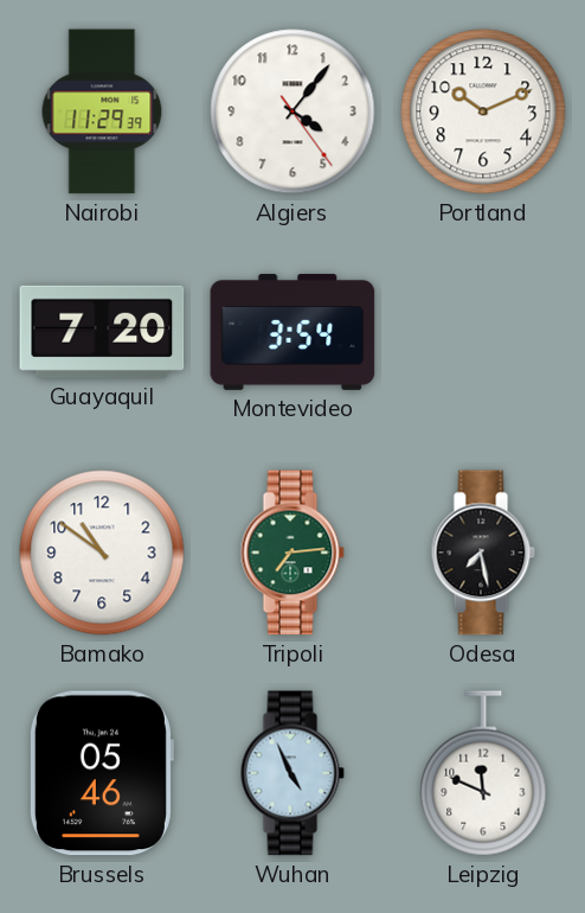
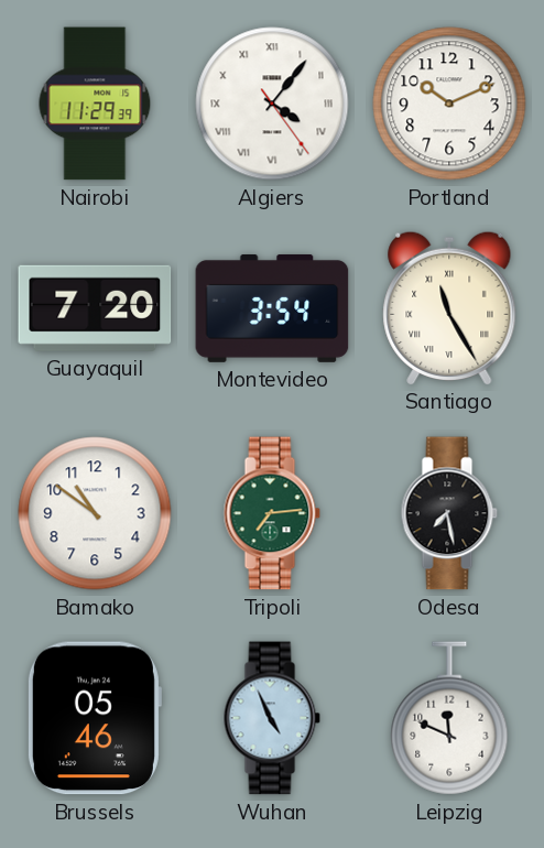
Algiers numerals: Arabic -> Roman
Santiago: none -> 11:25
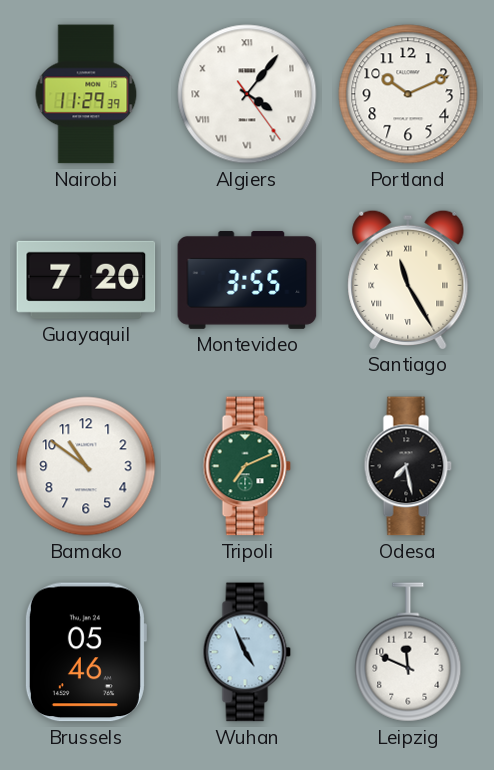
Montevideo: 3:54 -> 3:55
Tripoli: 7:14 -> 7:11
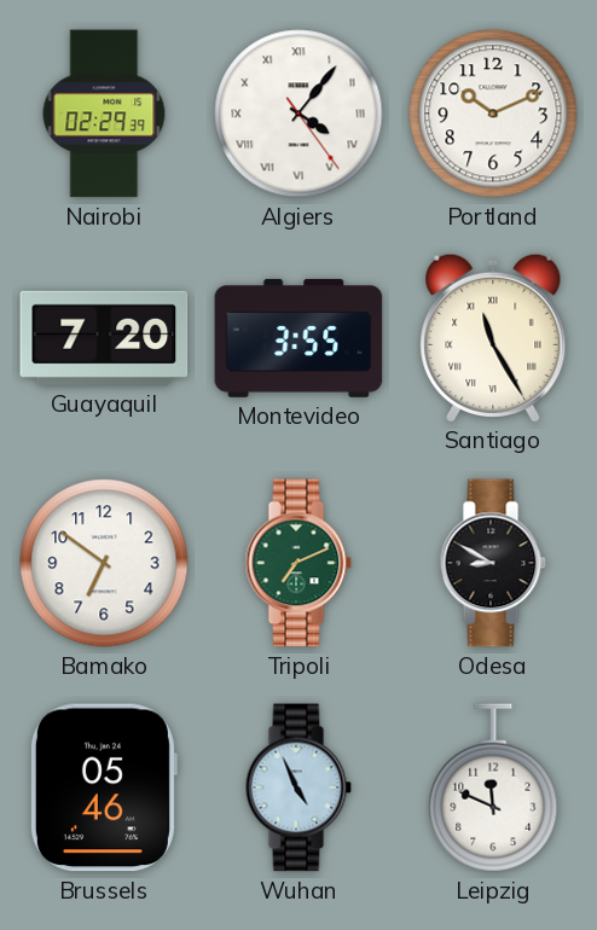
Nairobi: 11:29 -> 02:29
Bamako: 10:51 -> 6:51
Odesa: 7:28 -> 8:50
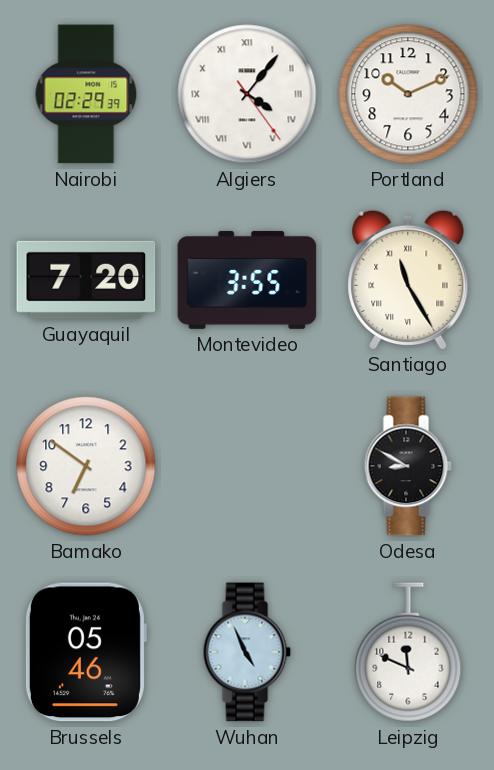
Tripoli: 7:11 -> none
